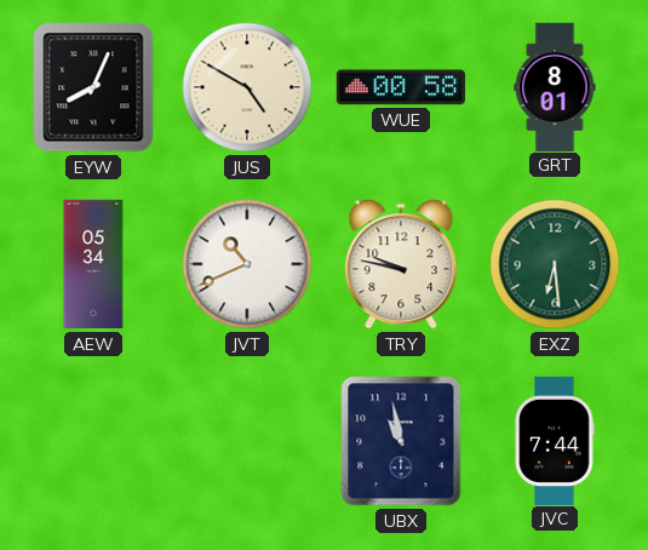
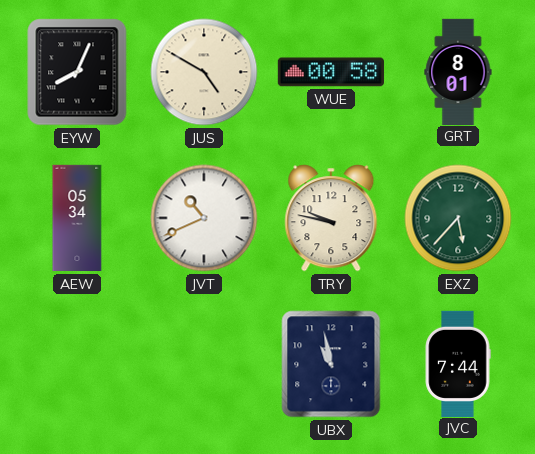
EXZ: 6:29 -> 5:37
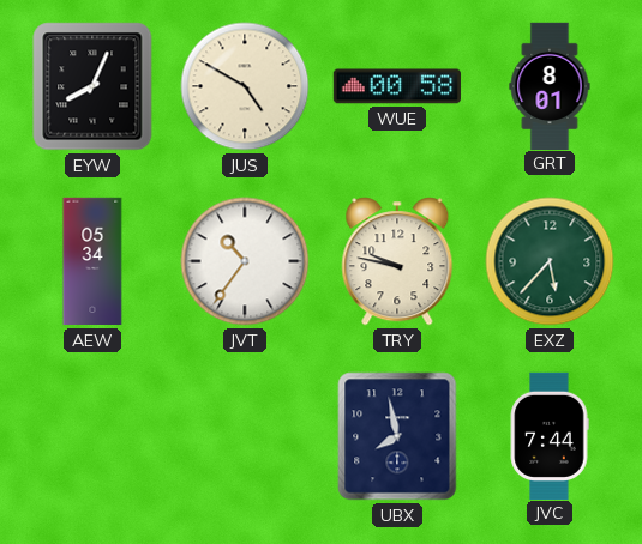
JVT: 10:41 -> 10:36
UBX: 10:58 -> 7:58
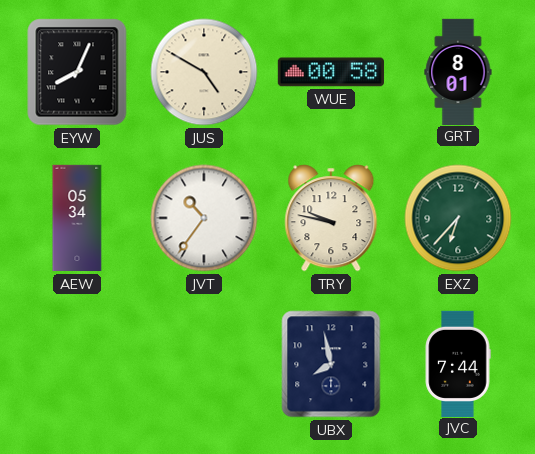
EXZ: 5:37 -> 6:37
